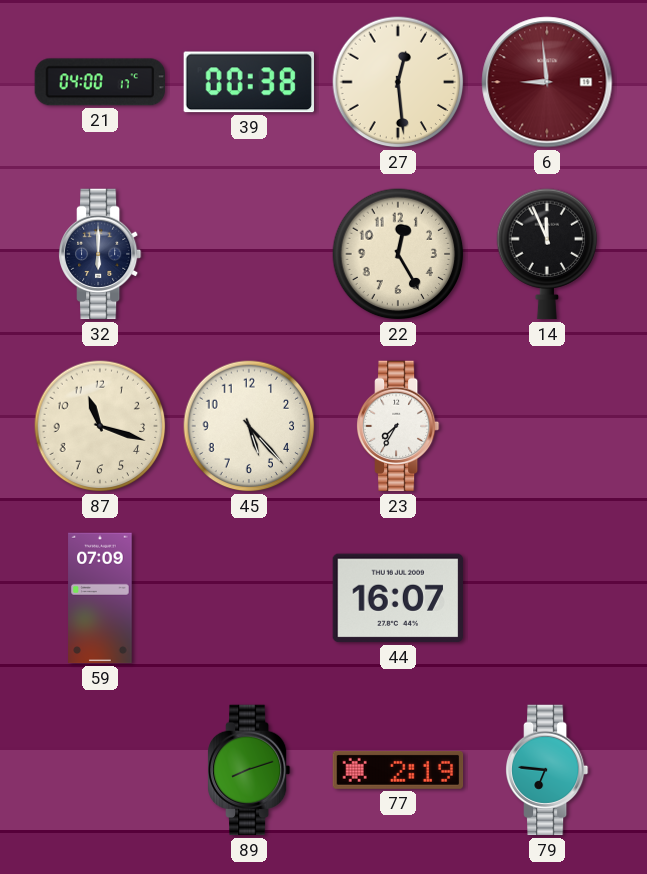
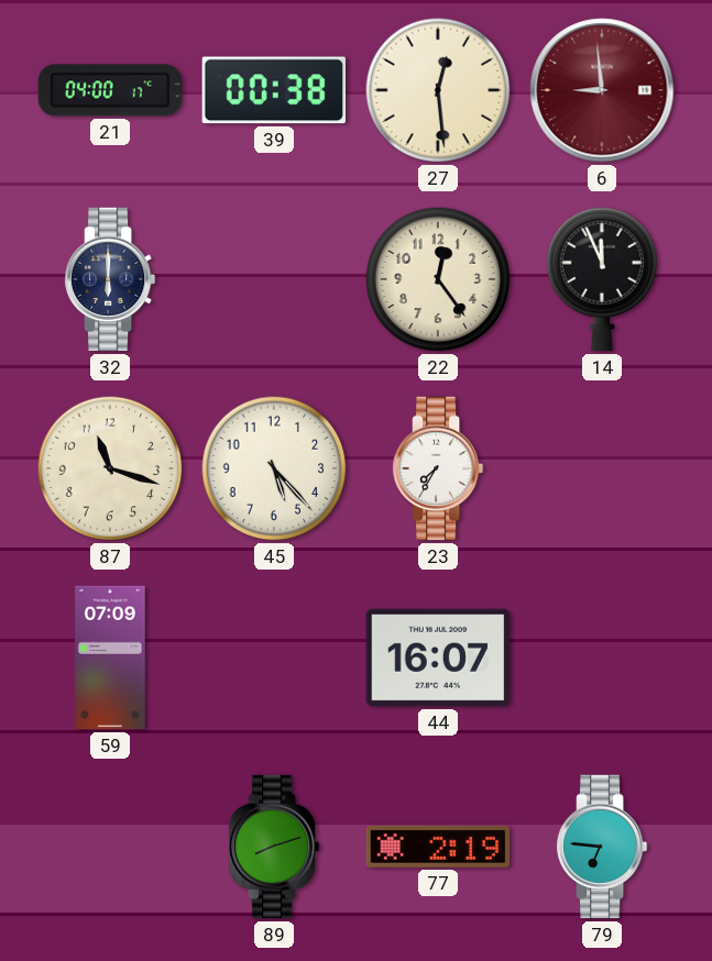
22: 12:25 -> 12:24
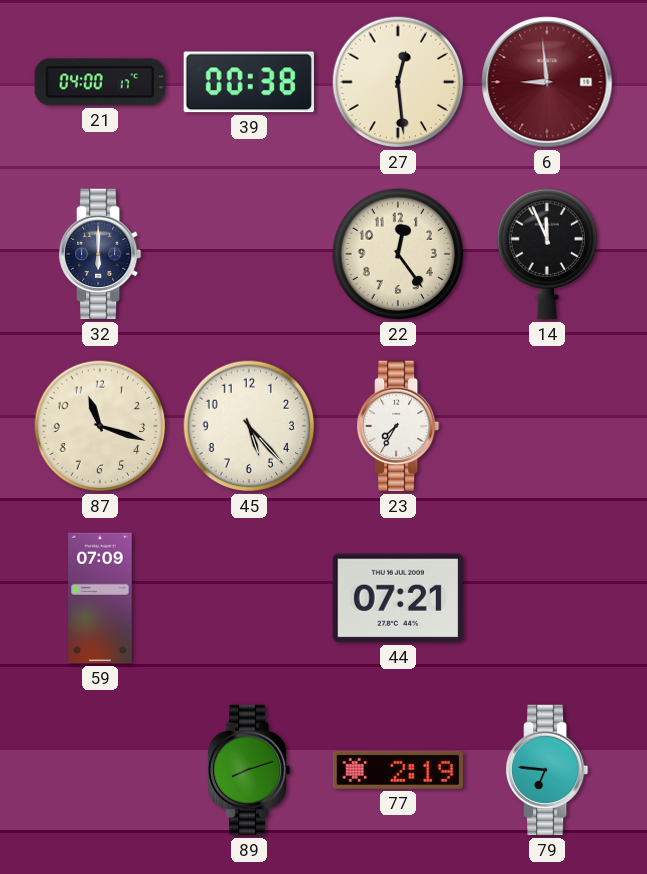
44: 16:07 -> 07:21
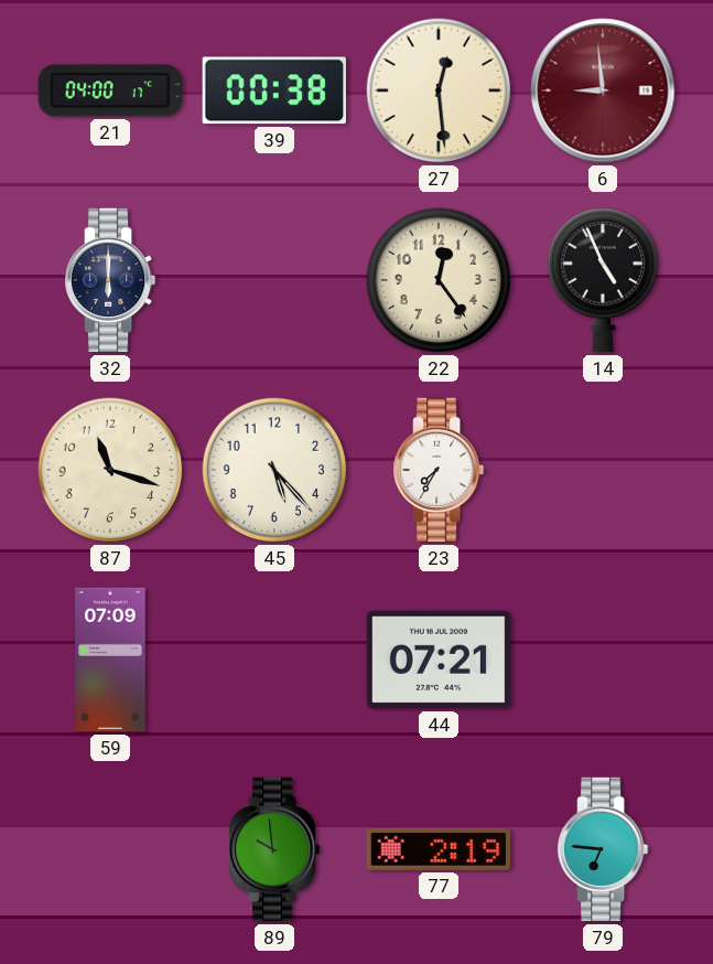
14: 11:56 -> 4:56
89: 8:12 -> 9:59
